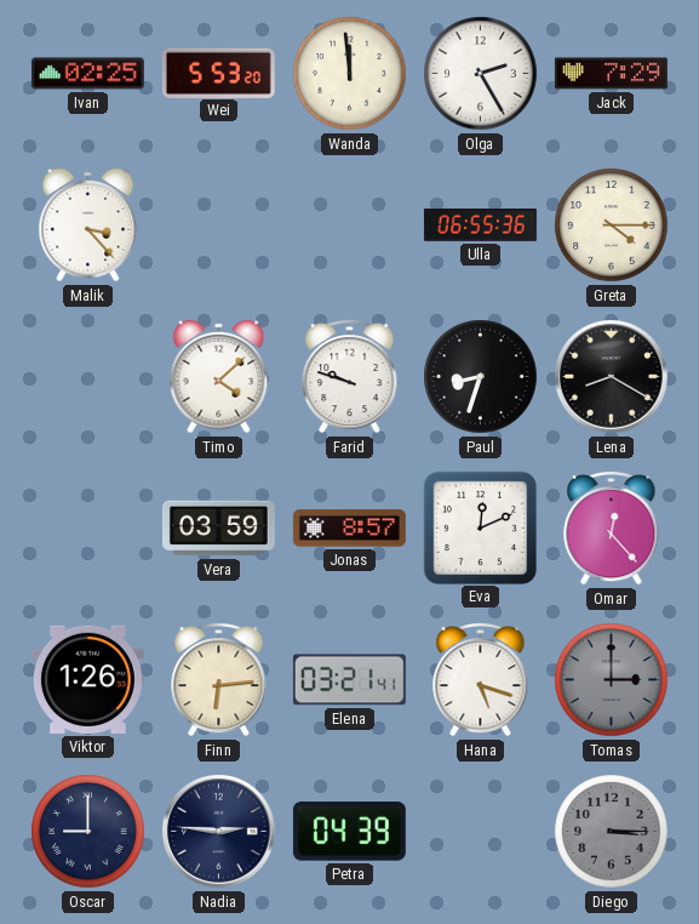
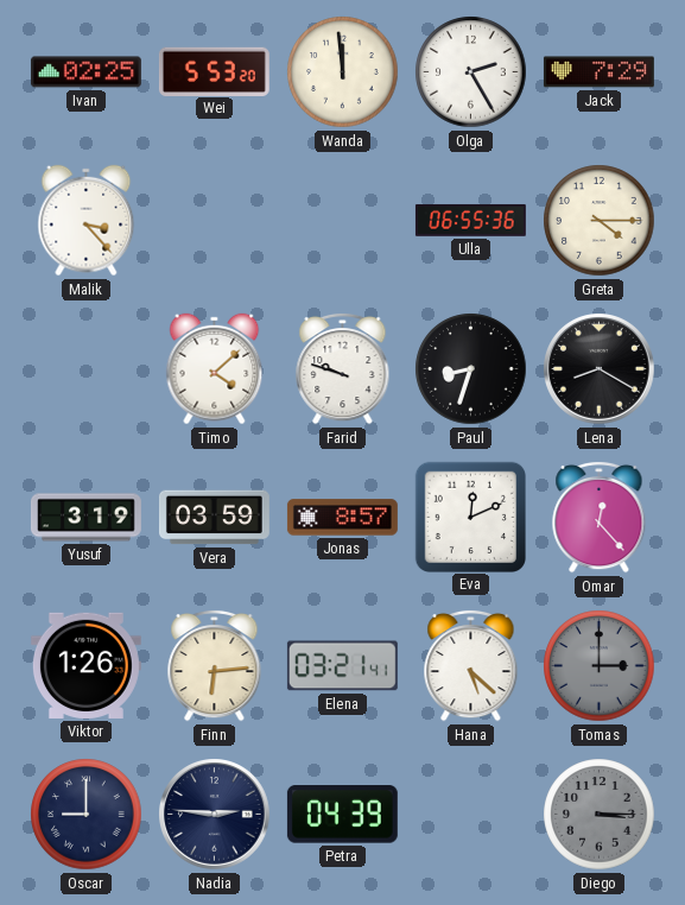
Yusuf: none -> 3:19
Hana: 5:18 -> 5:22
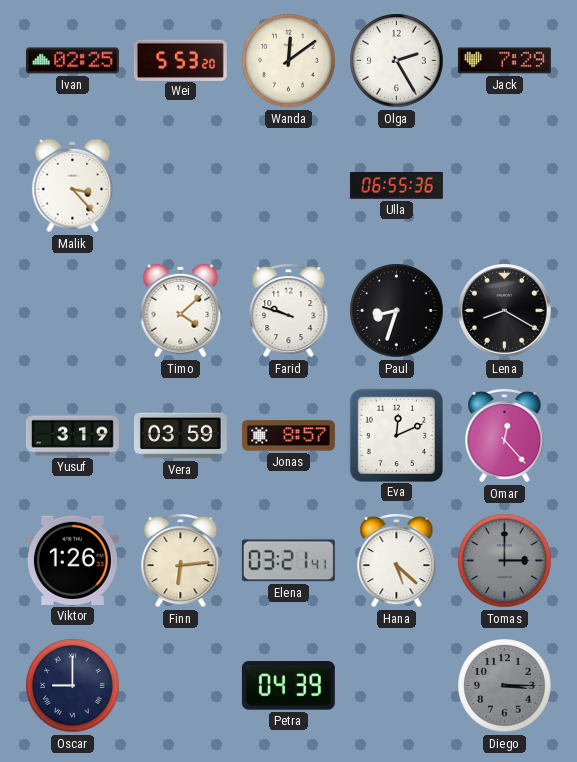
Wanda: 11:59 -> 12:09
Greta: 4:15 -> none
Nadia: 2:46 -> none
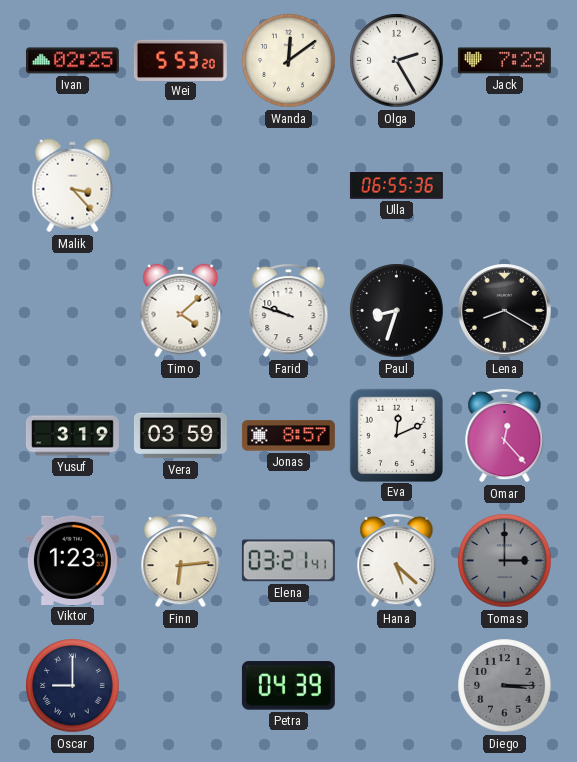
Viktor: 1:26 -> 1:23
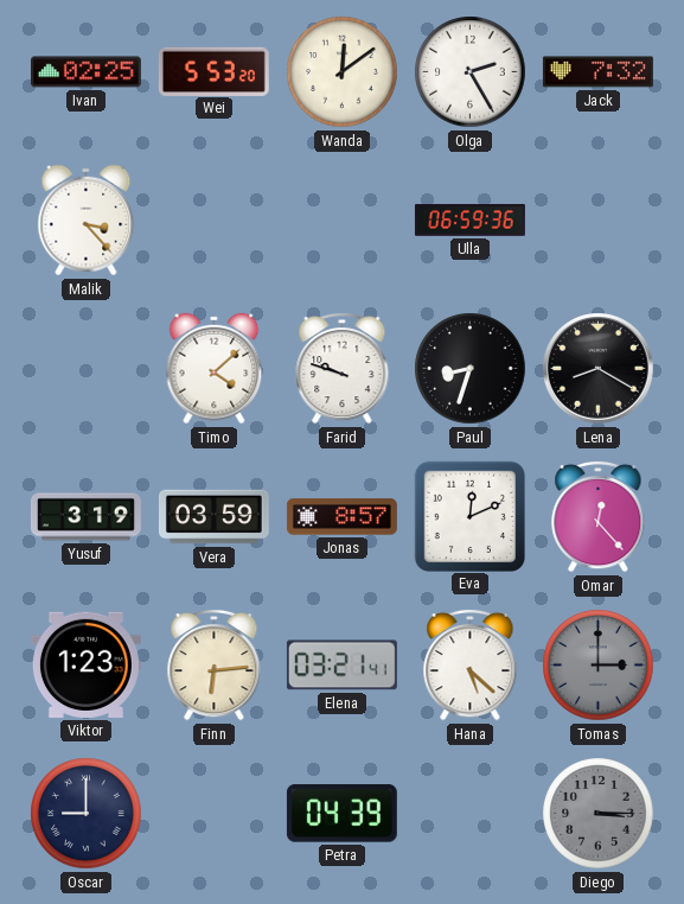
Jack: 7:29 -> 7:32
Ulla: 06:55 -> 06:59
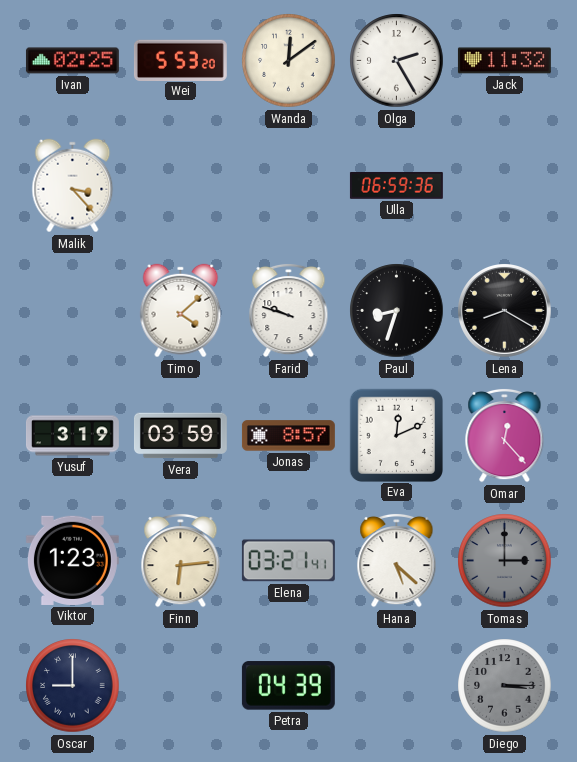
Jack: 7:32 -> 11:32
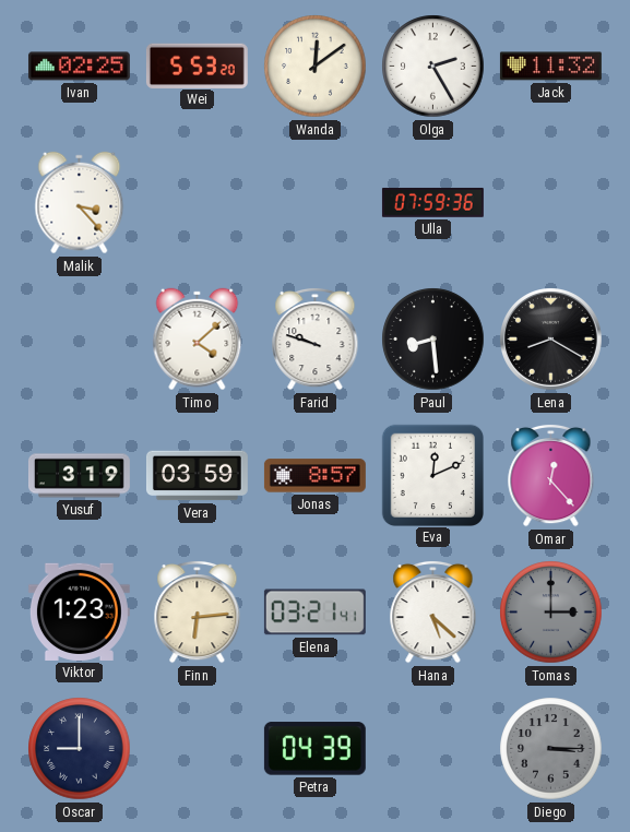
Ulla: 06:59 -> 07:59
Paul: 8:33 -> 8:29
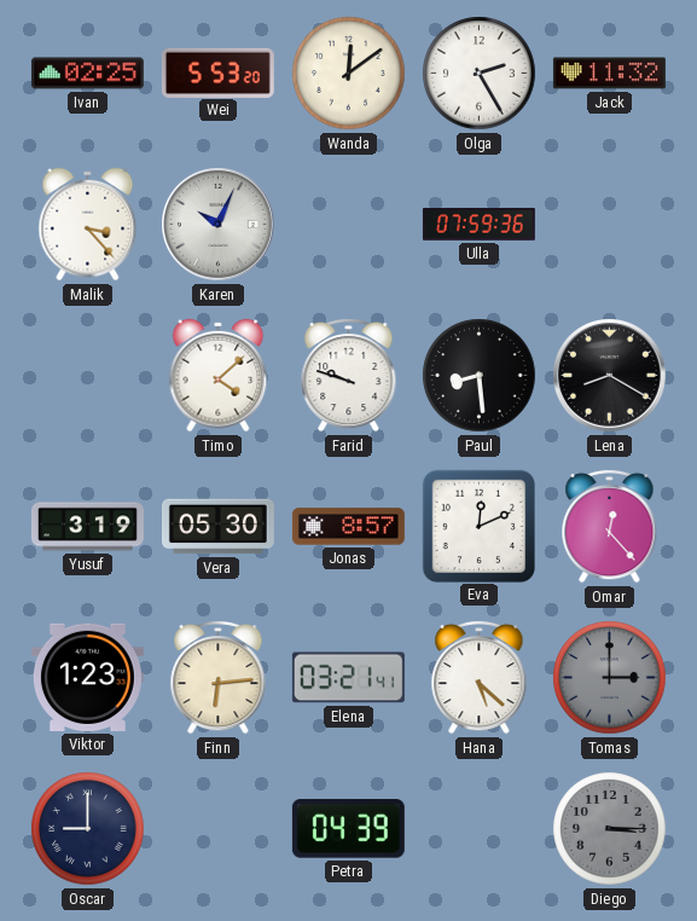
Karen: none -> 10:04
Vera: 03:59 -> 05:30
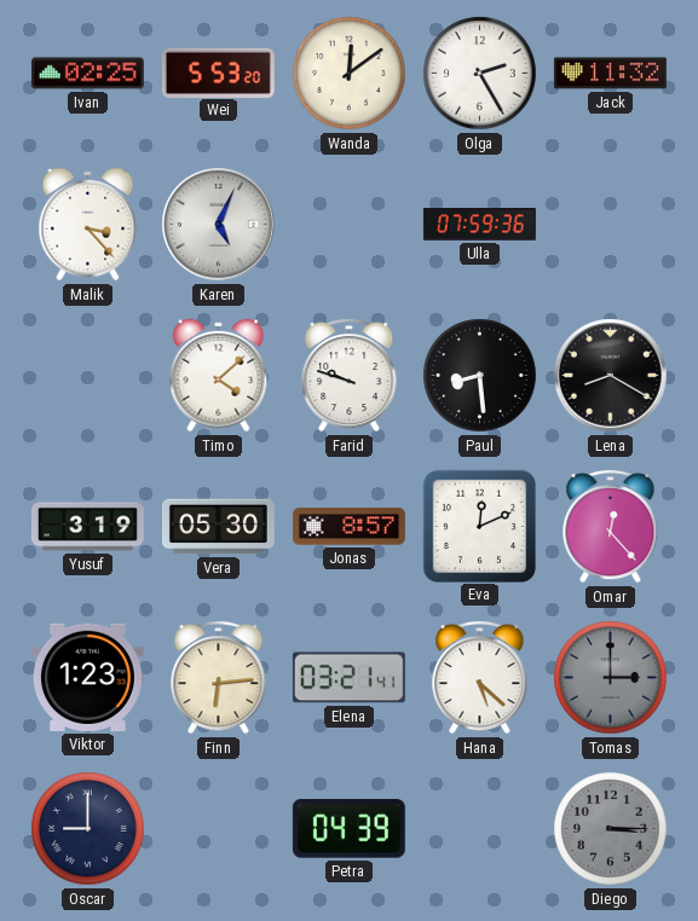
Karen: 10:04 -> 5:04
